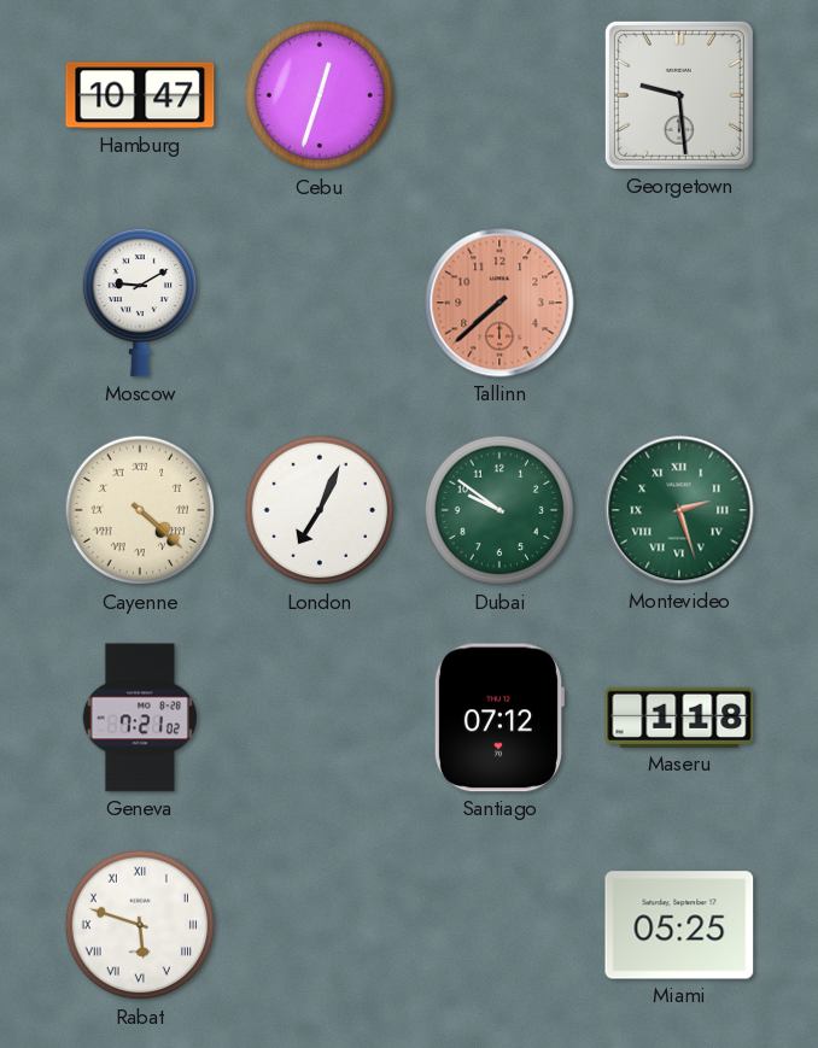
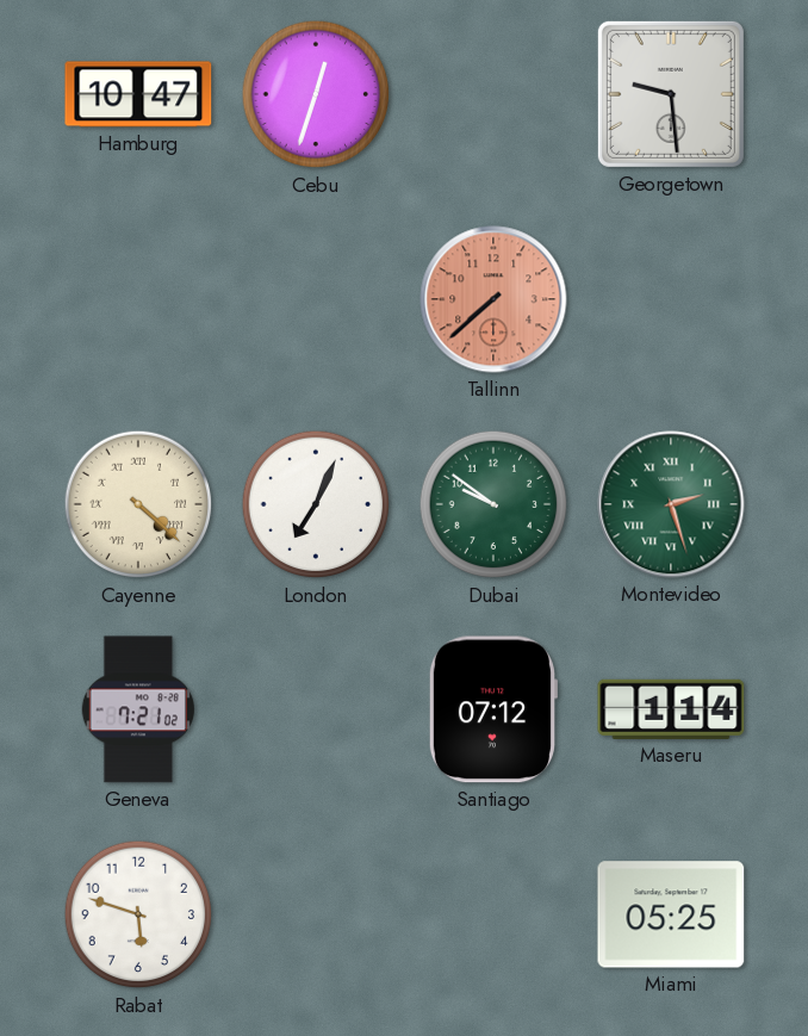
Moscow: 9:10 -> none
Maseru: 1:18 -> 1:14
Rabat numerals: Roman -> Arabic
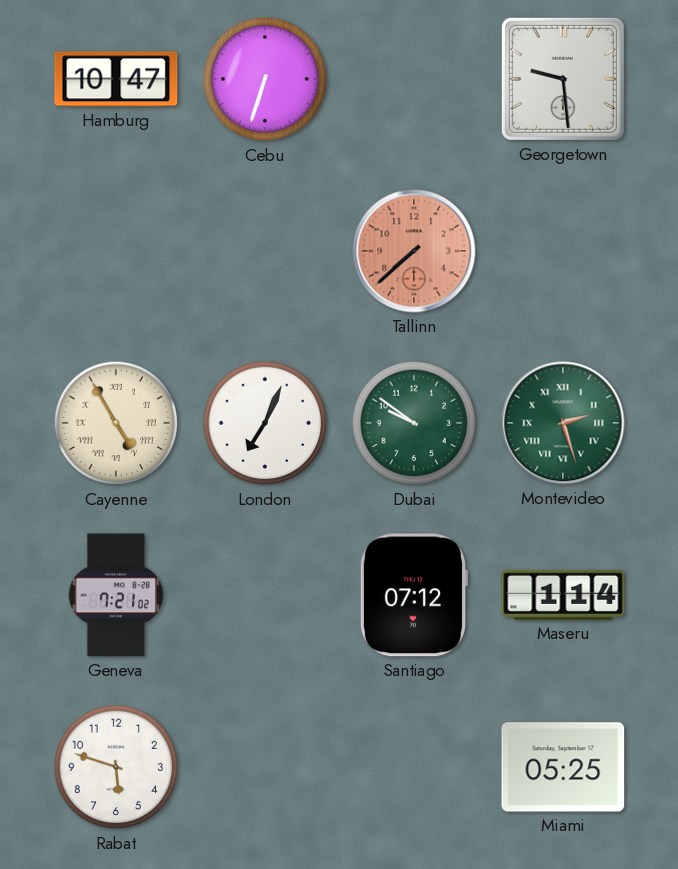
Cebu: 12:33 -> 6:33
Cayenne: 4:22 -> 4:55
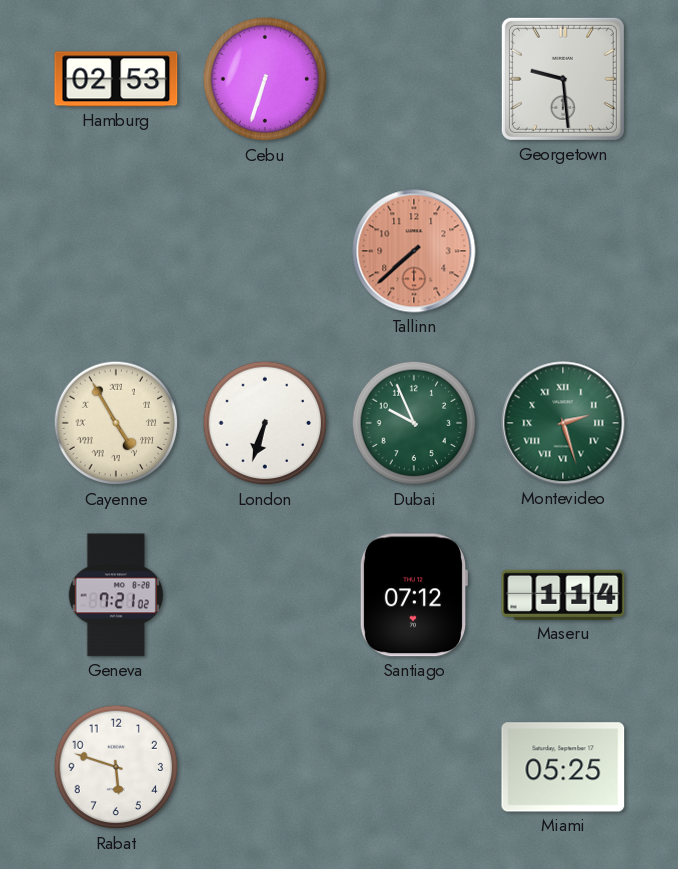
Hamburg: 10:47 -> 02:53
London: 7:04 -> 6:33
Dubai: 9:51 -> 9:56
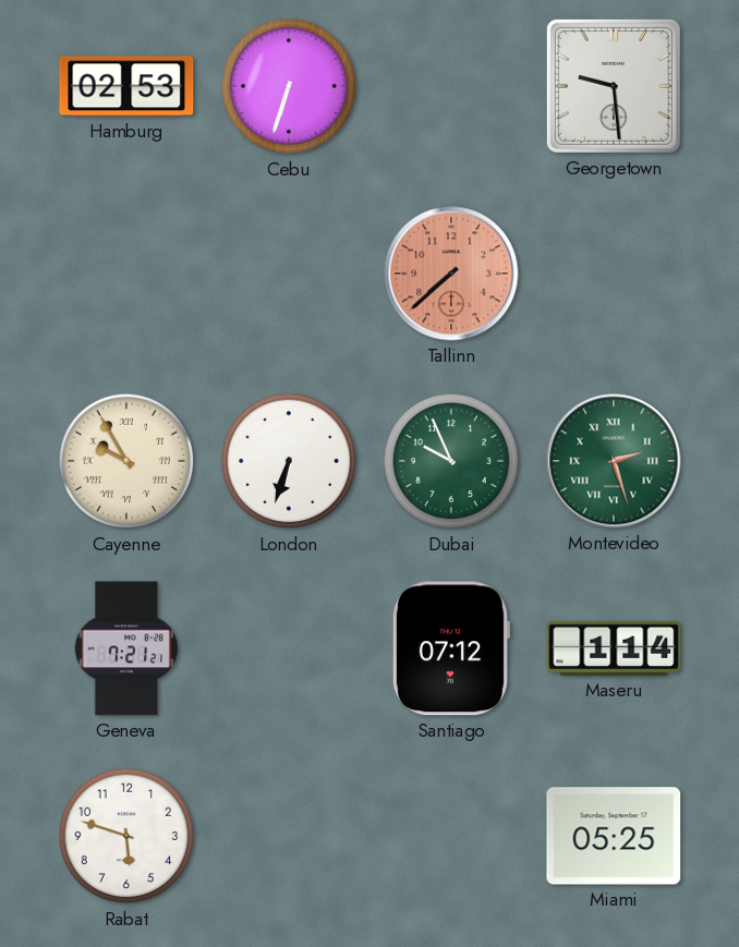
Cayenne: 4:55 -> 9:55
Geneva: 7:21:02 -> 7:21:21
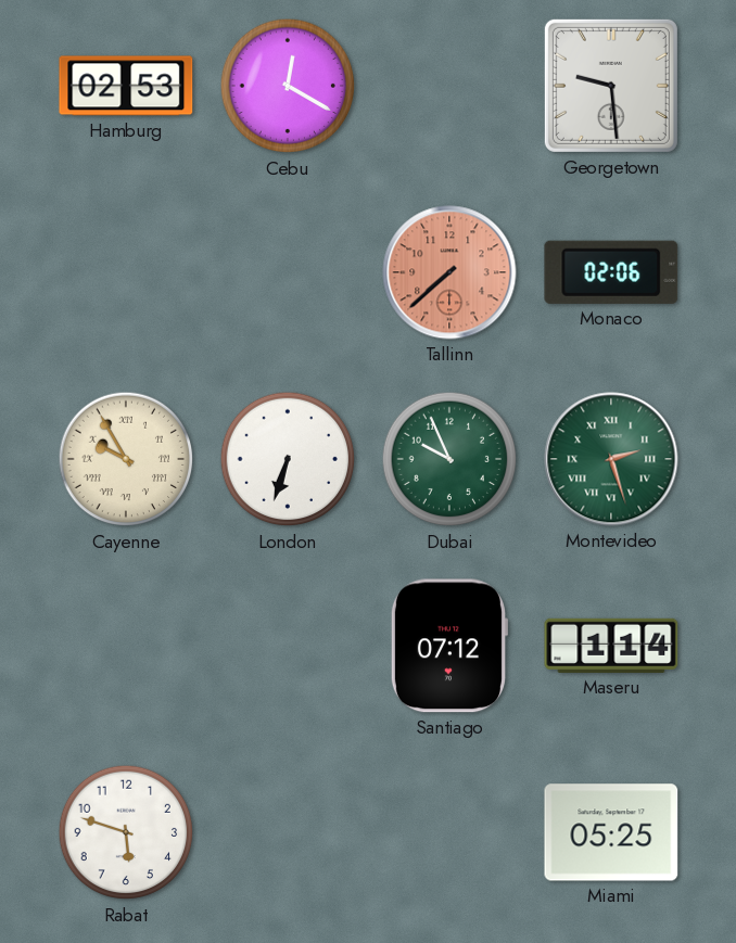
Cebu: 6:33 -> 12:20
Monaco: none -> 02:06
Geneva: 7:21 -> none
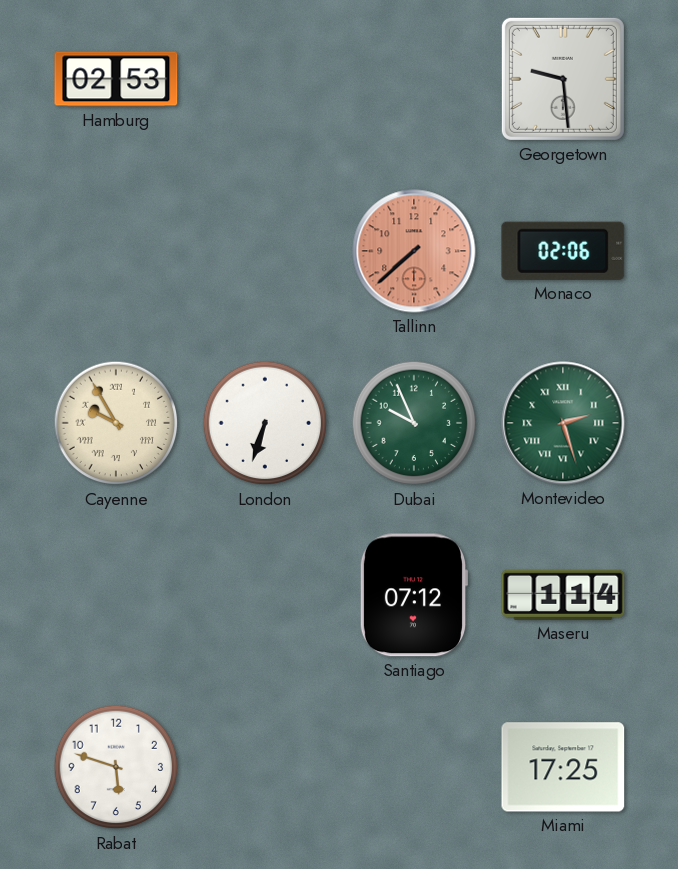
Cebu: 12:20 -> none
Miami: 05:25 -> 17:25
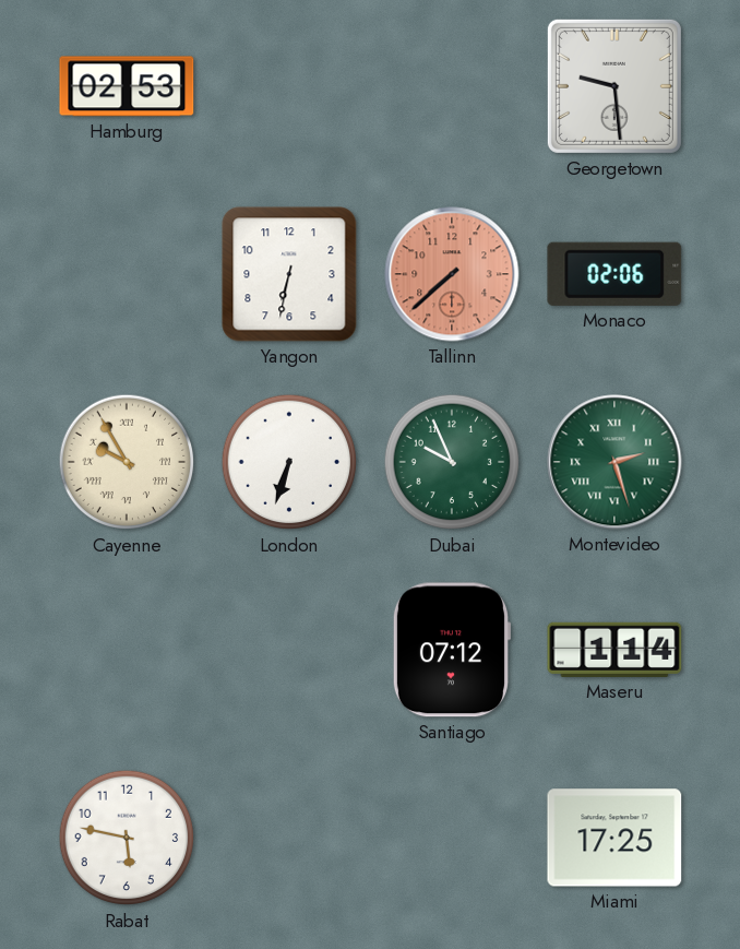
Yangon: none -> 6:32
Rabat: 5:48 -> 5:47
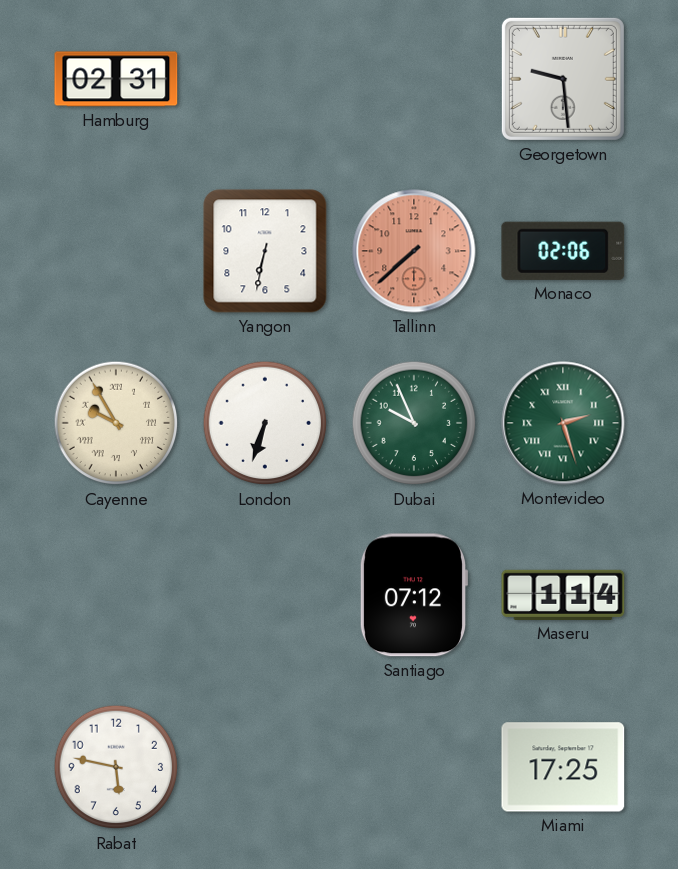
Hamburg: 02:53 -> 02:31
